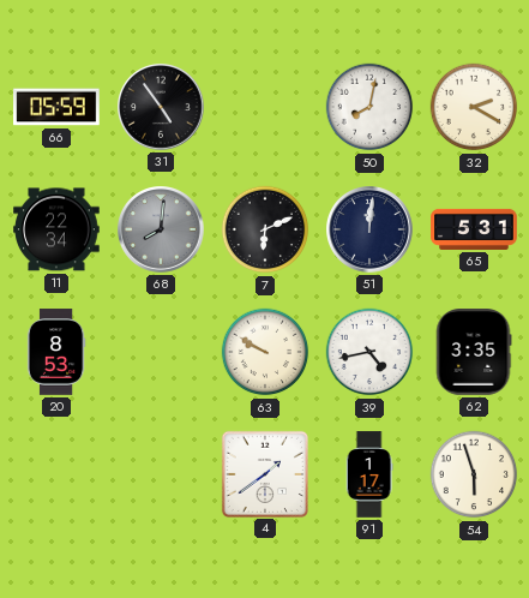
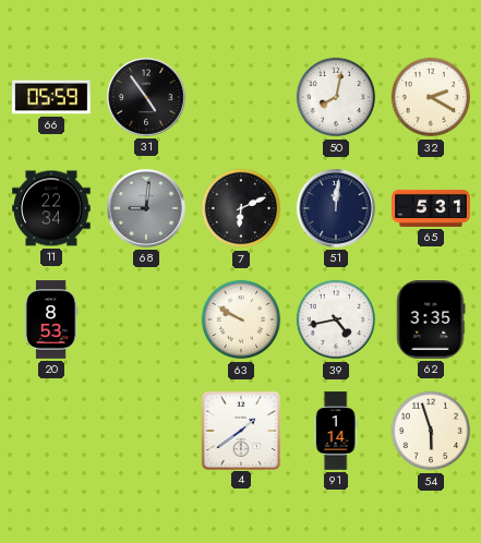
68: 8:01 -> 9:01
91: 1:17 -> 1:14
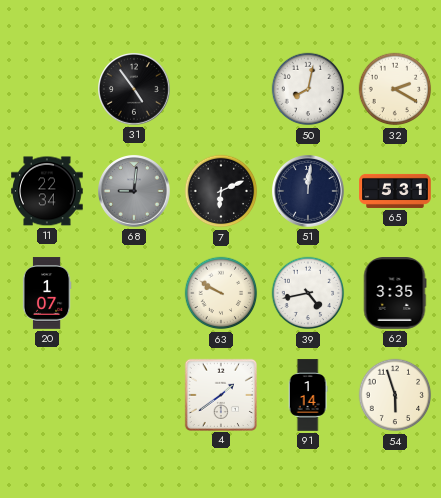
66: 05:59 -> none
20: 8:53 -> 1:07
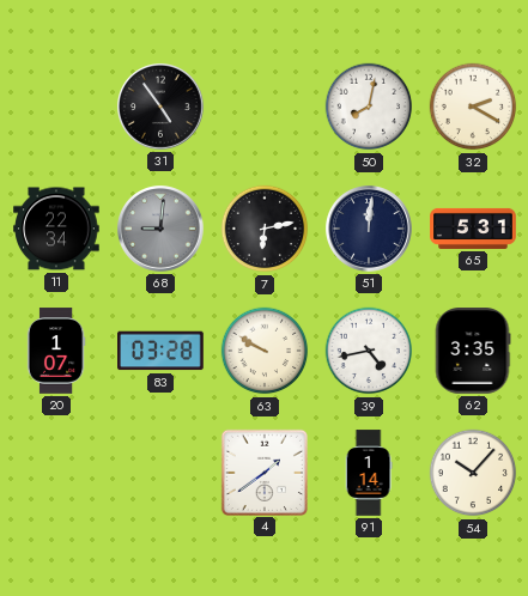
7: 6:11 -> 6:13
83: none -> 03:28
54: 5:57 -> 10:07
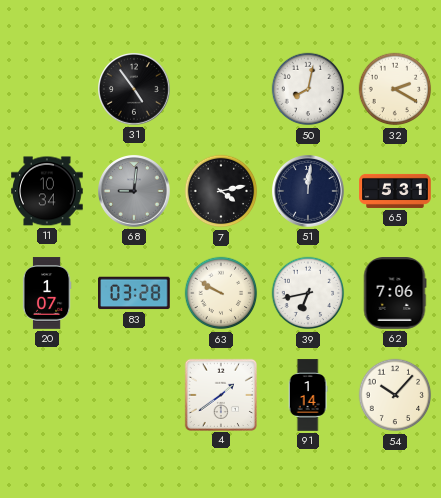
11: 22:34 -> 10:34
7: 6:13 -> 4:13
39: 4:43 -> 6:43
62: 3:35 -> 7:06
